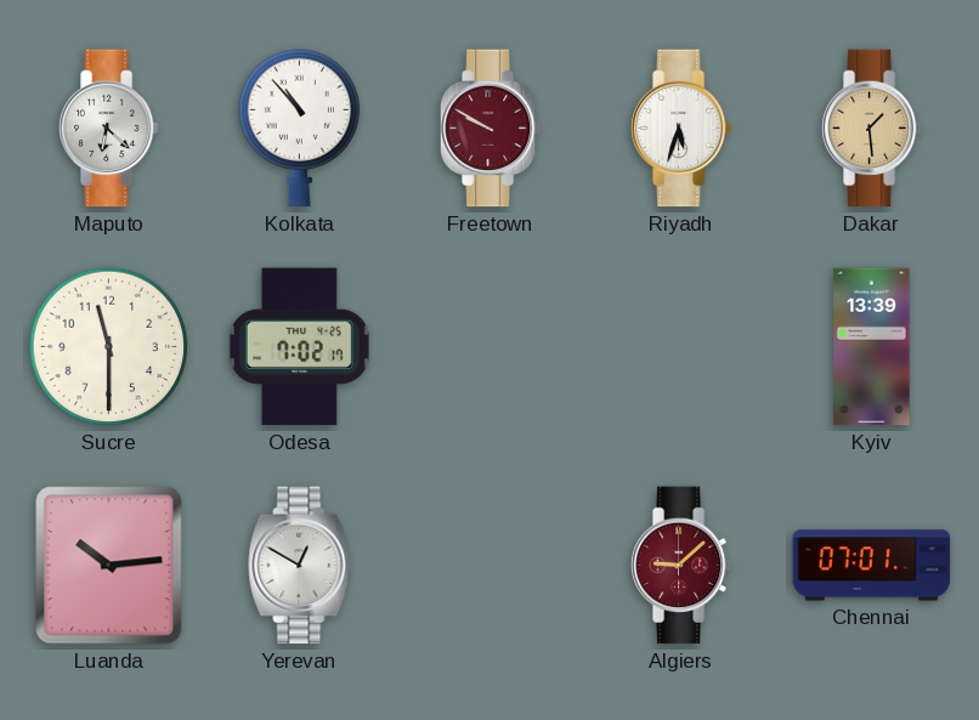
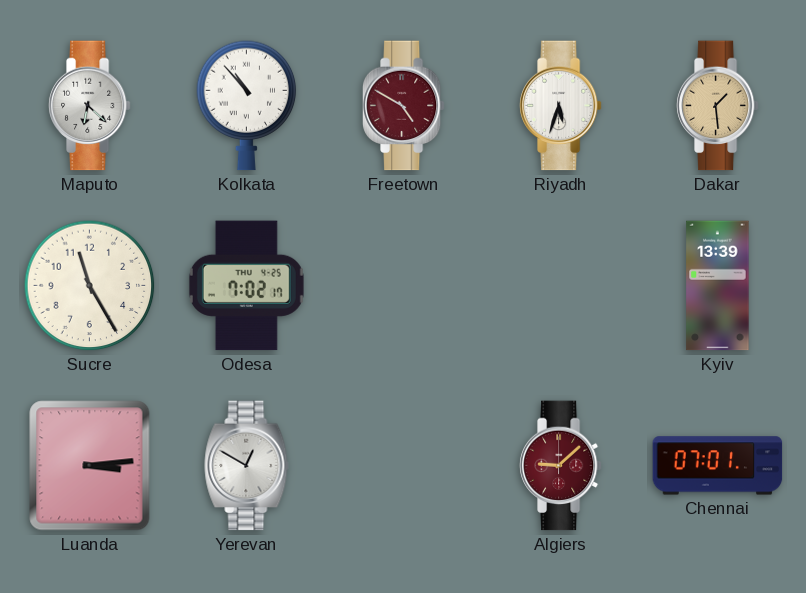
Freetown: 9:50 -> 4:50
Sucre: 11:30 -> 11:25
Luanda: 10:14 -> 3:14
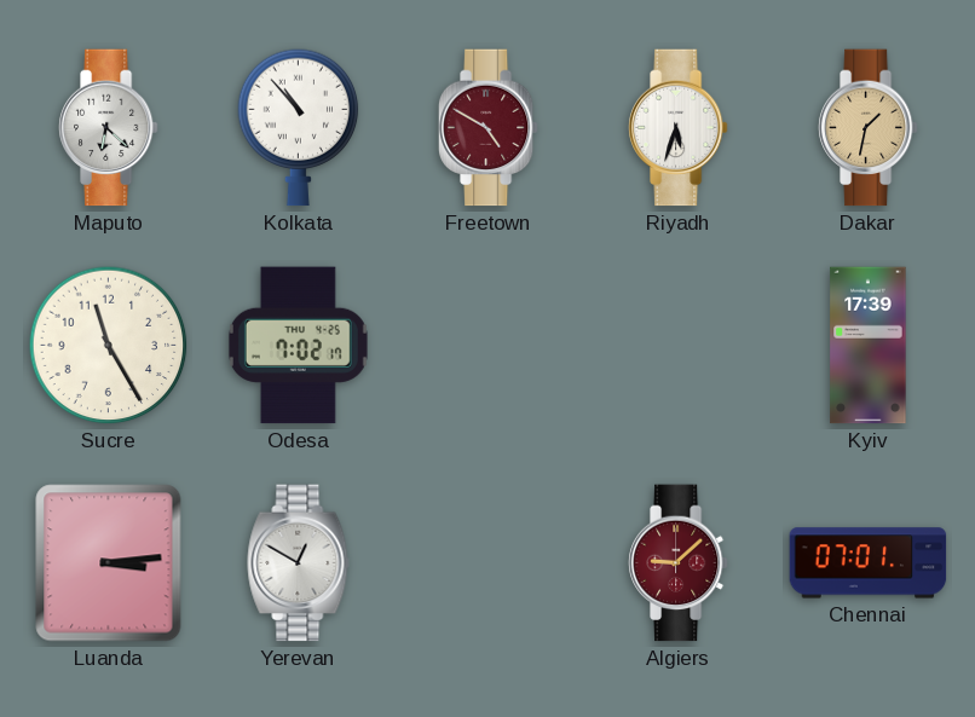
Dakar: 1:29 -> 1:32
Kyiv: 13:39 -> 17:39
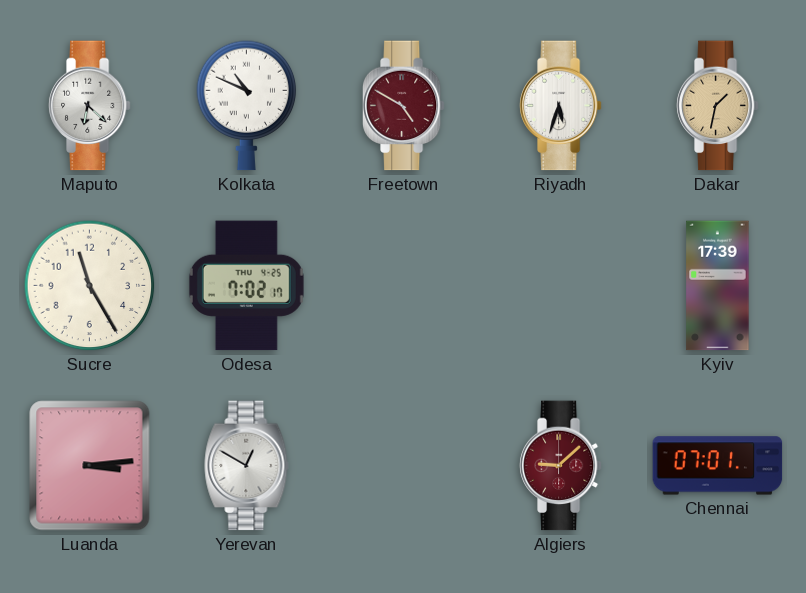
Kolkata: 10:53 -> 10:49
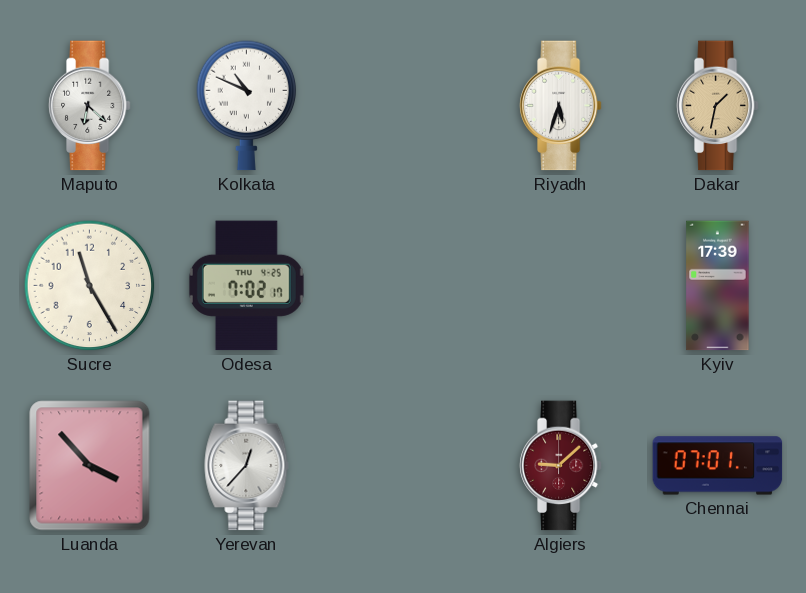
Freetown: 4:50 -> none
Luanda: 3:14 -> 3:53
Yerevan: 12:50 -> 12:37
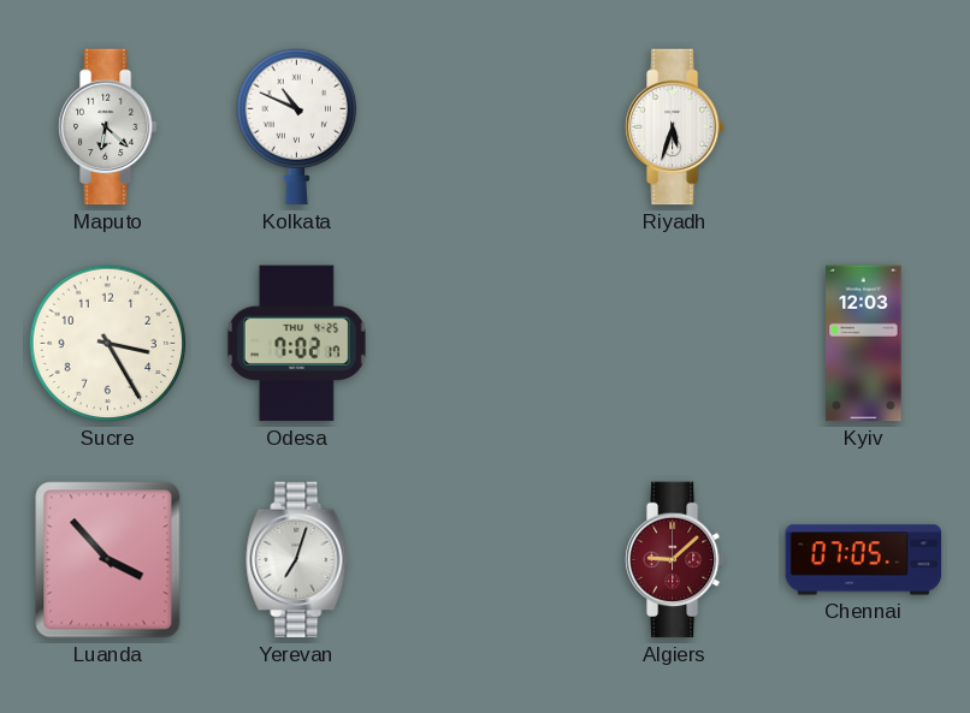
Dakar: 1:32 -> none
Sucre: 11:25 -> 3:25
Kyiv: 17:39 -> 12:03
Yerevan: 12:37 -> 7:03
Chennai: 07:01 -> 07:05
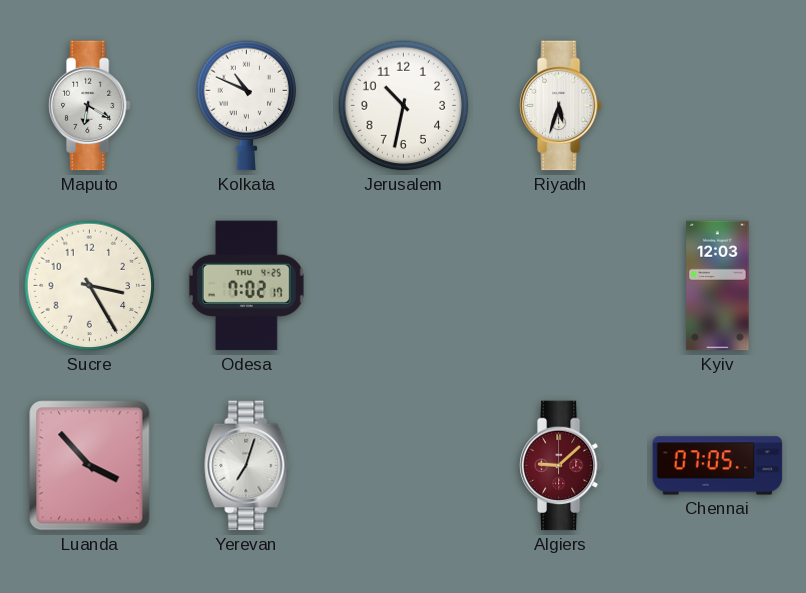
Maputo: 6:22 -> 6:20
Jerusalem: none -> 10:32
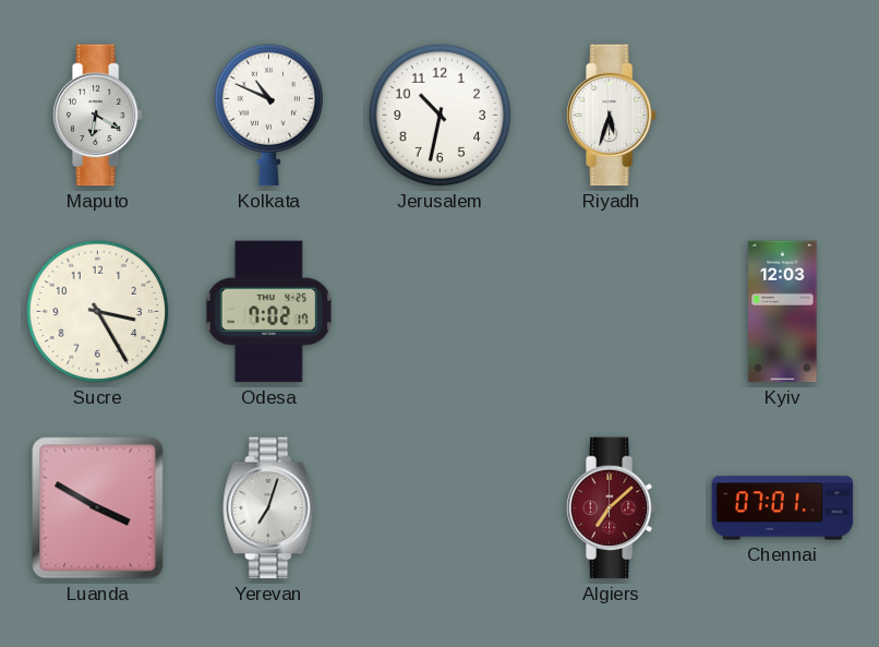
Luanda: 3:53 -> 3:50
Algiers: 9:08 -> 7:08
Chennai: 07:05 -> 07:01
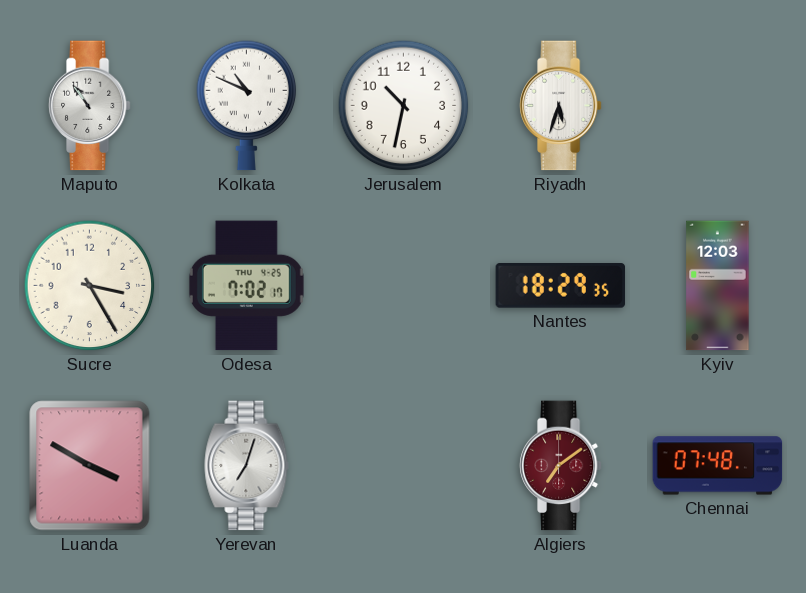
Maputo: 6:20 -> 10:54
Nantes: none -> 18:29
Algiers: 7:08 -> 7:09
Chennai: 07:01 -> 07:48
